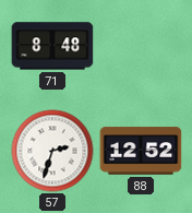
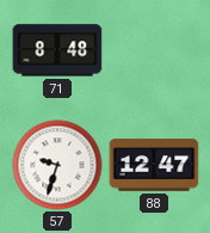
57: 2:33 -> 9:33
88: 12:52 -> 12:47
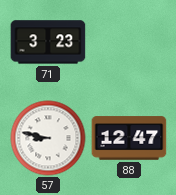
71: 8:48 -> 3:23
57: 9:33 -> 8:47
